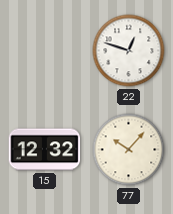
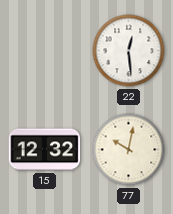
22: 12:48 -> 12:29
77: 10:07 -> 10:02
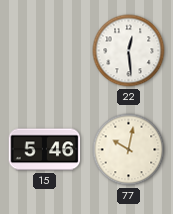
15: 12:32 -> 5:46
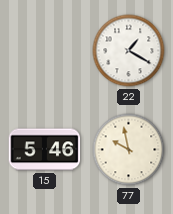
22: 12:29 -> 1:20
77: 10:02 -> 9:58
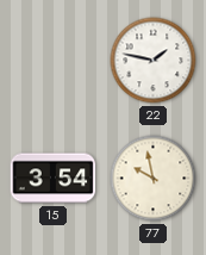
22: 1:20 -> 1:47
15: 5:46 -> 3:54
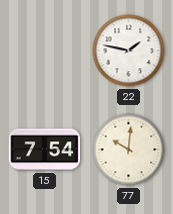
15: 3:54 -> 7:54
77: 9:58 -> 10:01
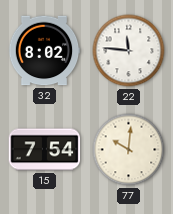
32: none -> 8:02
22: 1:47 -> 11:46
